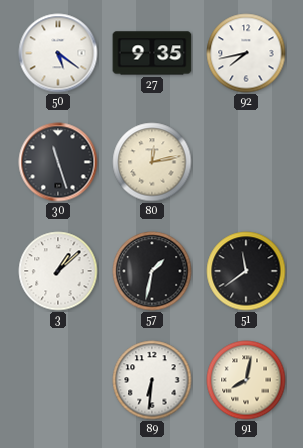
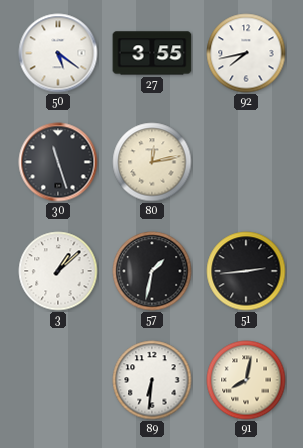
27: 9:35 -> 3:55
51: 11:39 -> 2:44
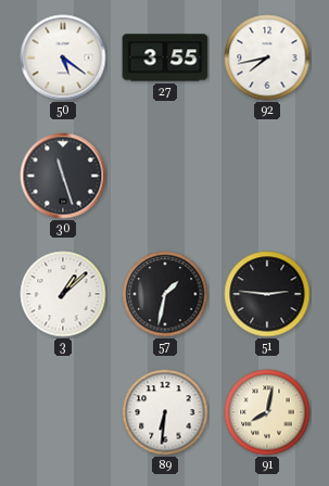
80: 12:13 -> none
51: 2:44 -> 2:46
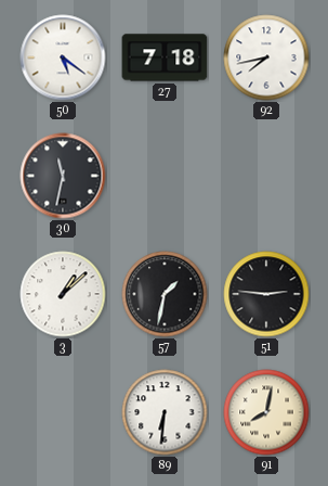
27: 3:55 -> 7:18
30: 11:27 -> 11:32
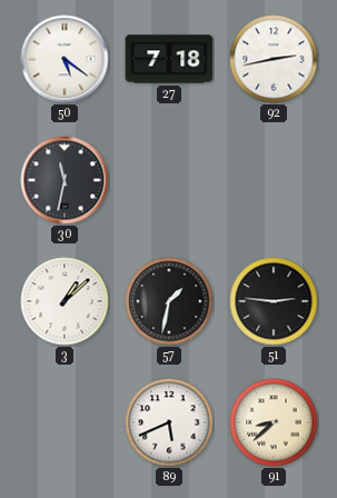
92: 7:43 -> 2:43
89: 6:31 -> 5:41
91: 8:02 -> 8:38
